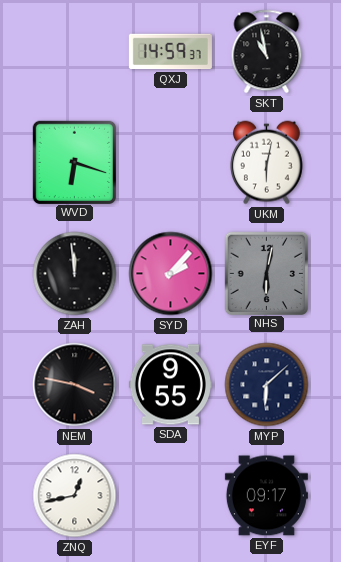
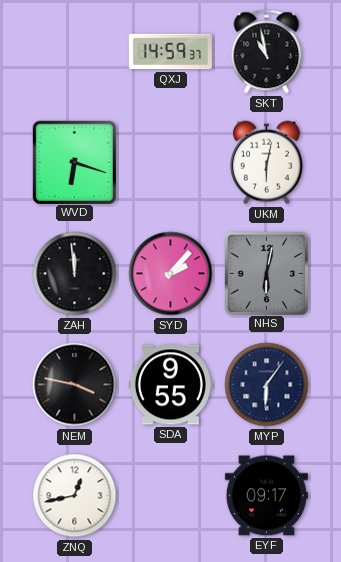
MYP: 6:08 -> 6:06
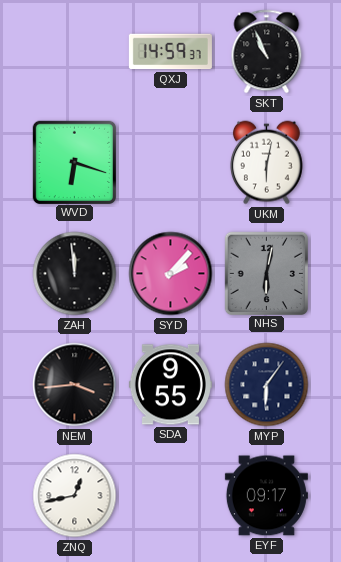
SKT: 10:58 -> 10:56
NEM: 3:47 -> 3:44
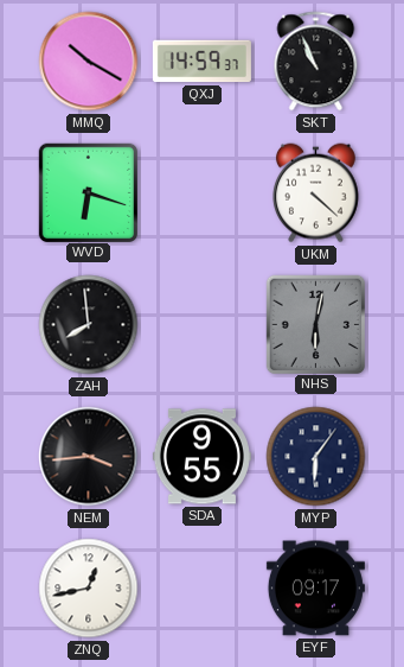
MMQ: none -> 10:20
UKM: 6:02 -> 4:22
ZAH: 11:59 -> 7:59
SYD: 2:07 -> none
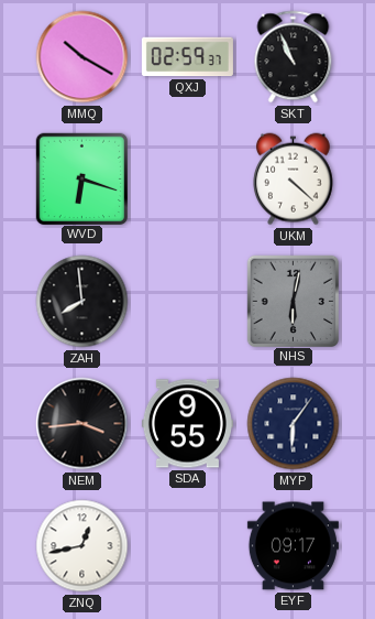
QXJ: 14:59 -> 02:59
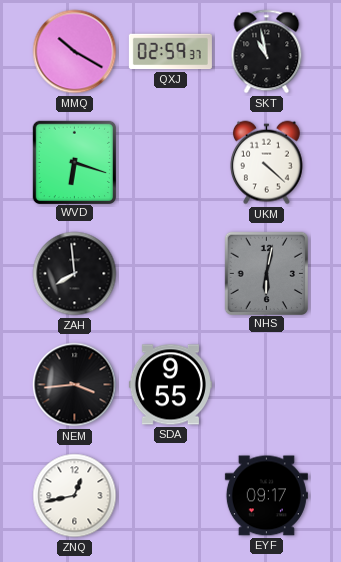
SKT: 10:56 -> 10:58
MYP: 6:06 -> none
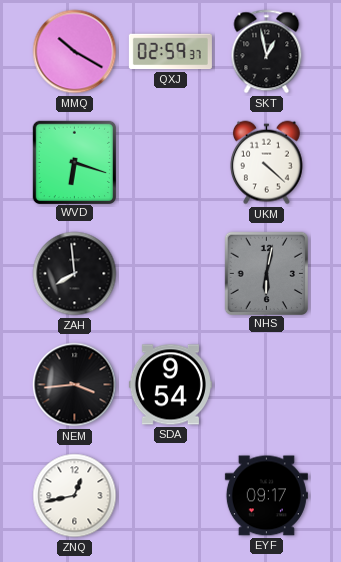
SKT: 10:58 -> 12:58
SDA: 9:55 -> 9:54
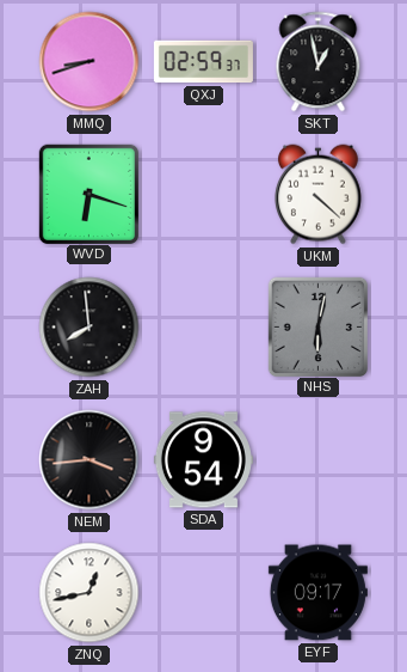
MMQ: 10:20 -> 8:42
